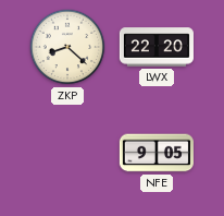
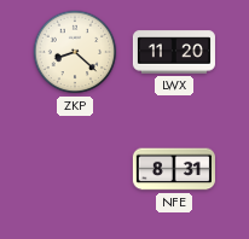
LWX: 22:20 -> 11:20
NFE: 9:05 -> 8:31
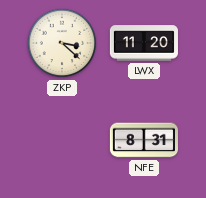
ZKP: 8:22 -> 3:22
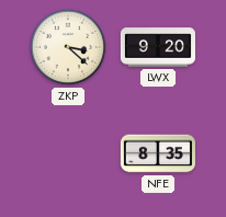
LWX: 11:20 -> 9:20
NFE: 8:31 -> 8:35
